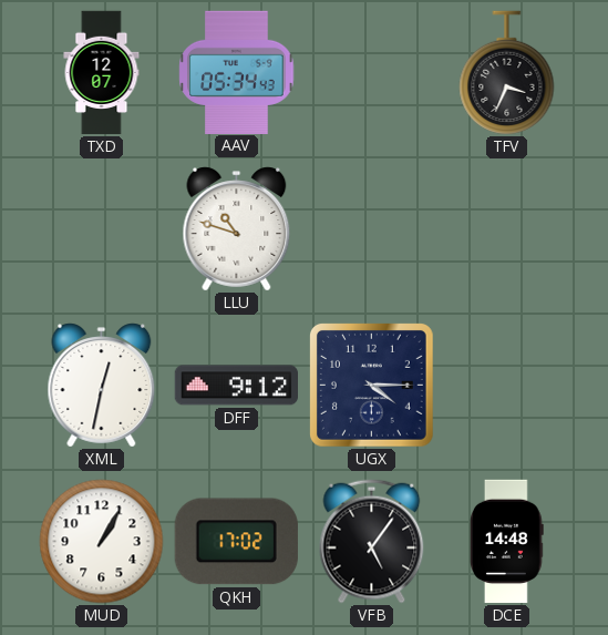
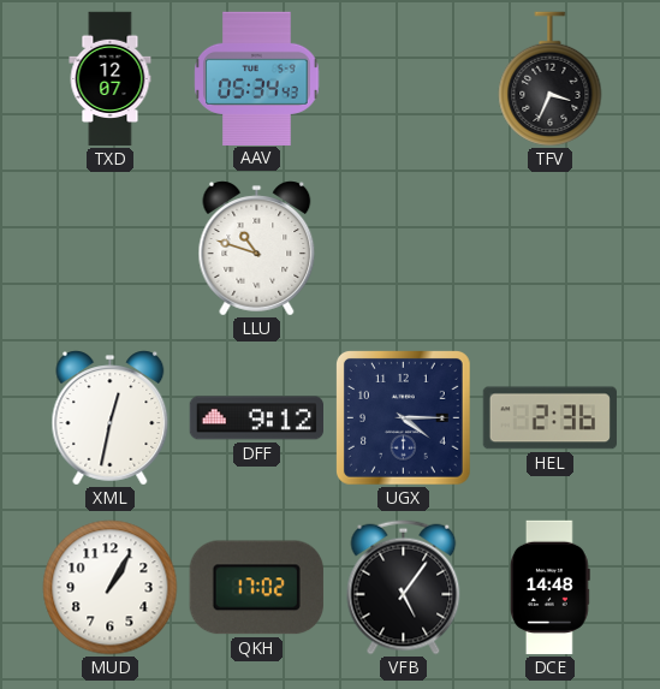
HEL: none -> 2:36
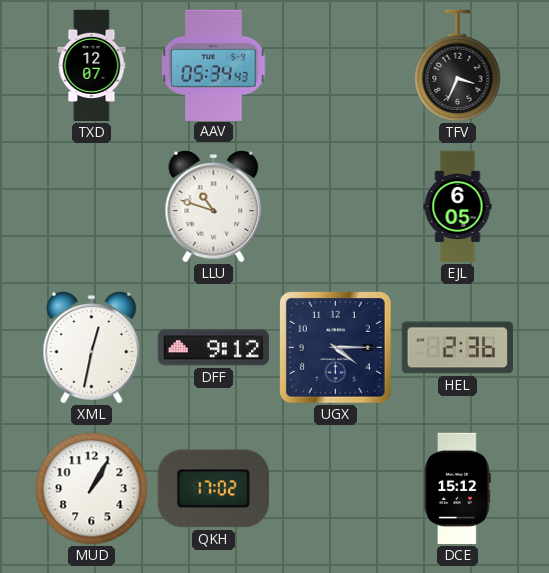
EJL: none -> 6:05
VFB: 5:06 -> none
DCE: 14:48 -> 15:12
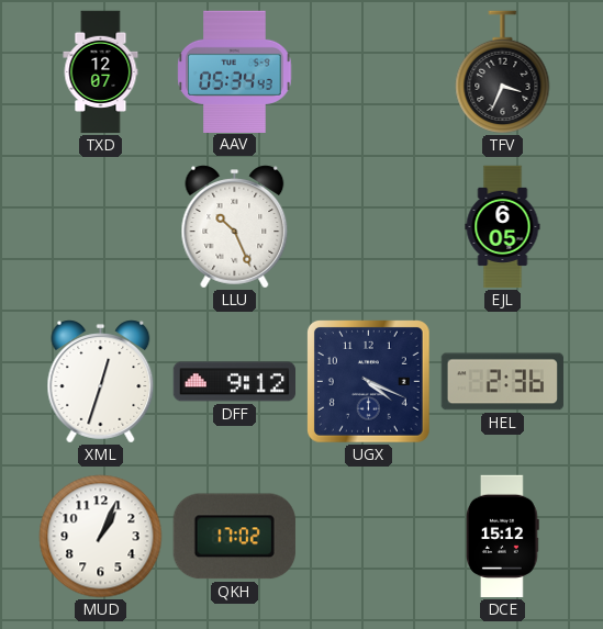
LLU: 10:48 -> 10:26
XML: 12:32 -> 12:33
UGX: 4:15 -> 4:19
MUD: 1:05 -> 1:04
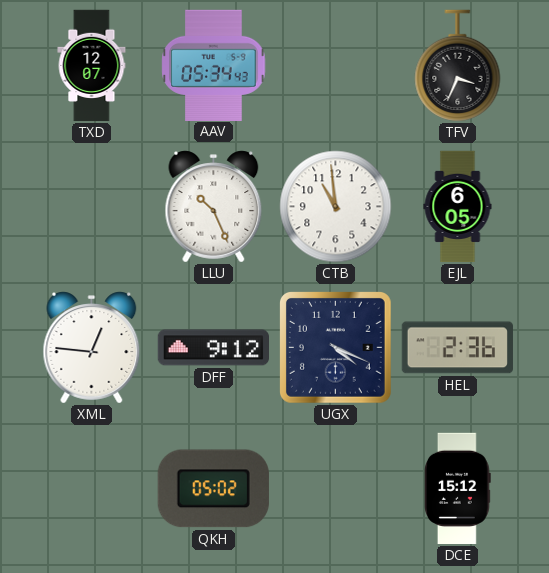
CTB: none -> 10:59
XML: 12:33 -> 12:46
MUD: 1:04 -> none
QKH: 17:02 -> 05:02
